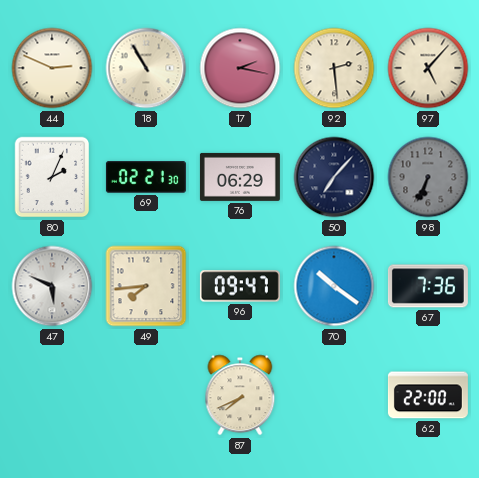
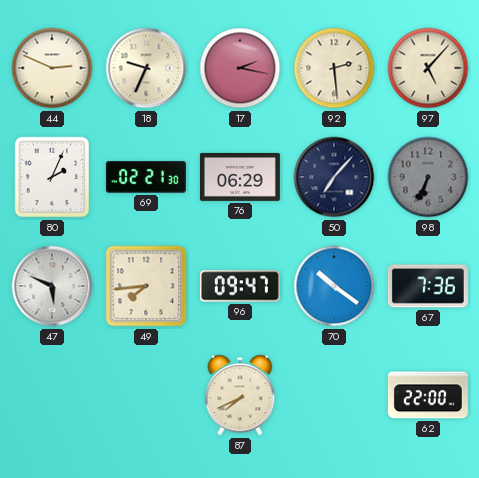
18: 10:55 -> 9:34
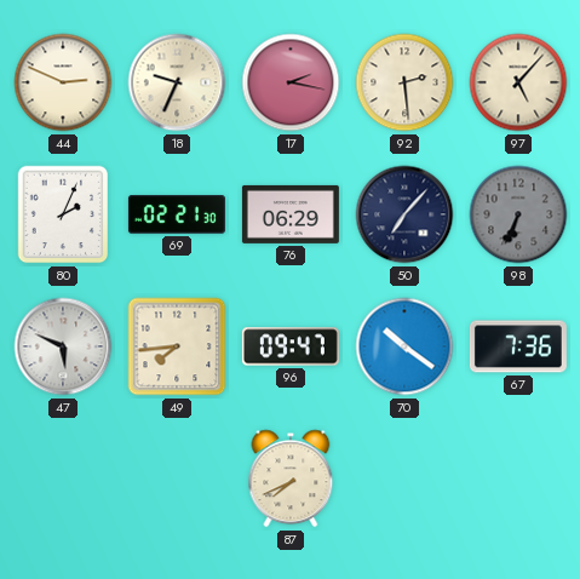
62: 22:00 -> none
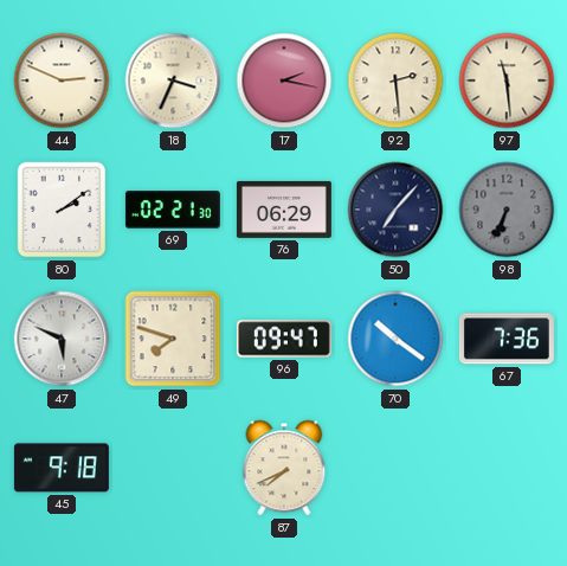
18: 9:34 -> 3:34
97: 5:07 -> 11:29
80: 2:04 -> 2:09
49: 7:44 -> 7:48
45: none -> 9:18
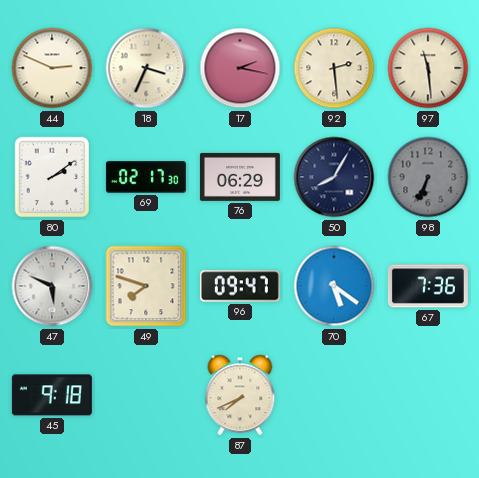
69: 02:21 -> 02:17
50: 7:07 -> 8:05
70: 10:21 -> 5:21
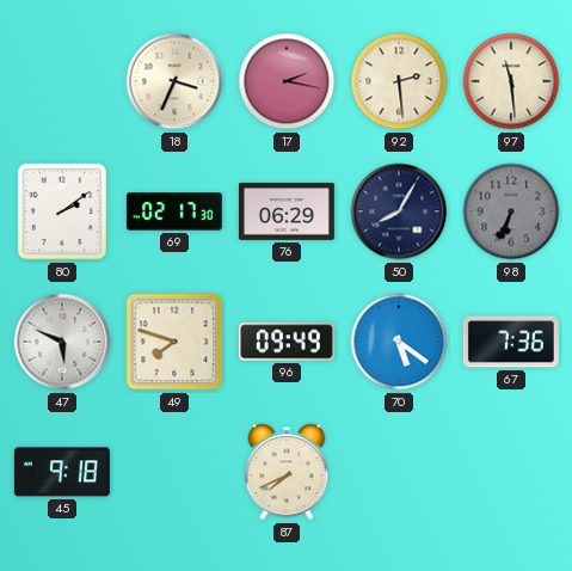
44: 2:49 -> none
96: 09:47 -> 09:49
